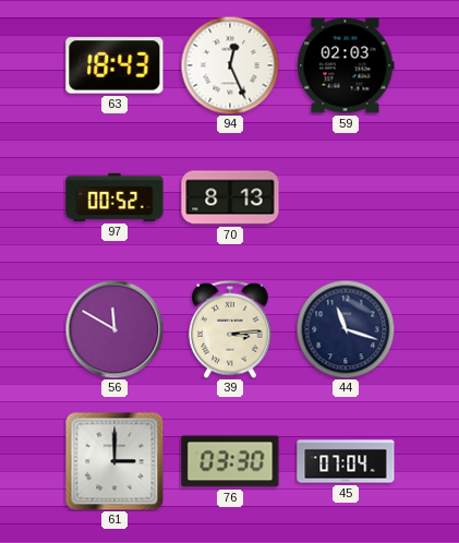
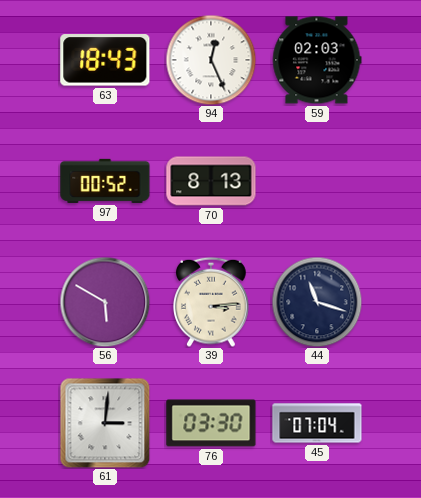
56: 11:50 -> 5:50
61: 3:00 -> 3:01
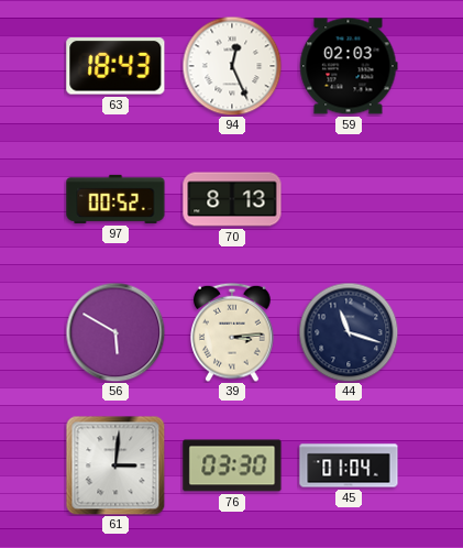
45: 07:04 -> 01:04
